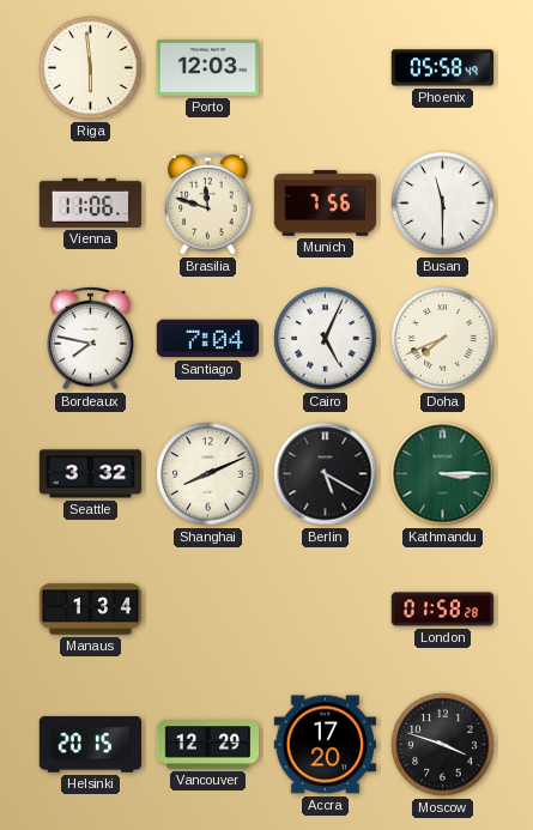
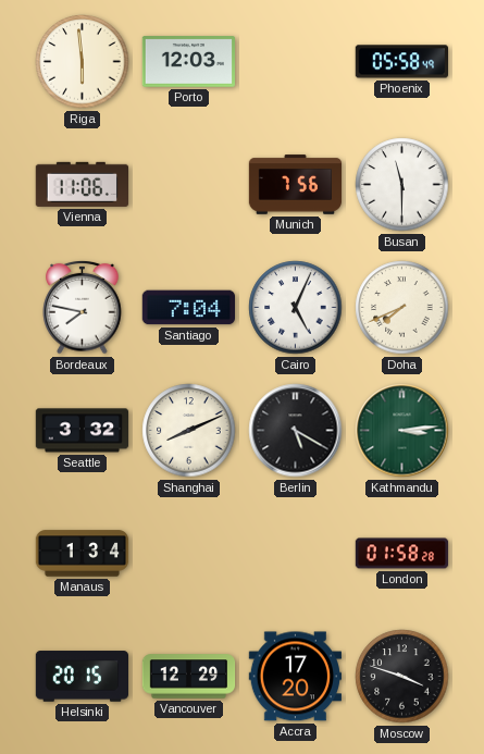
Brasilia: 11:48 -> none
Kathmandu: 3:15 -> 3:14
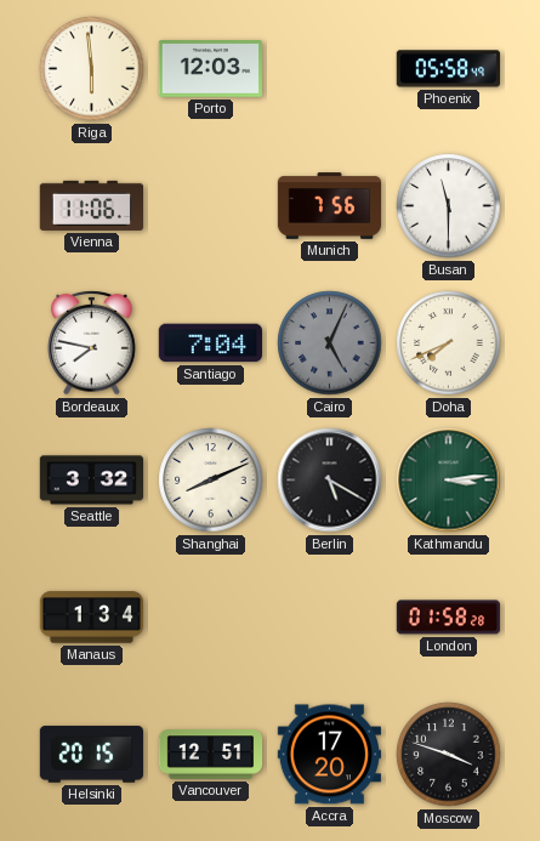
Cairo dial: white -> grey
Vancouver: 12:29 -> 12:51
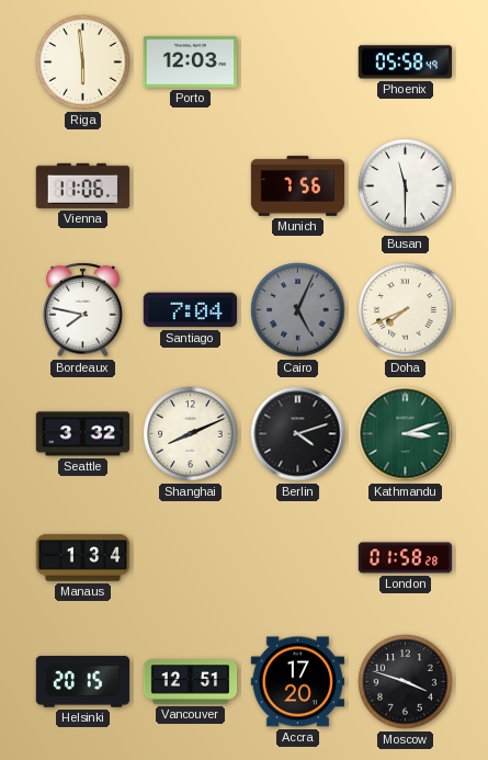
Berlin: 5:20 -> 4:12
Kathmandu: 3:14 -> 3:12
